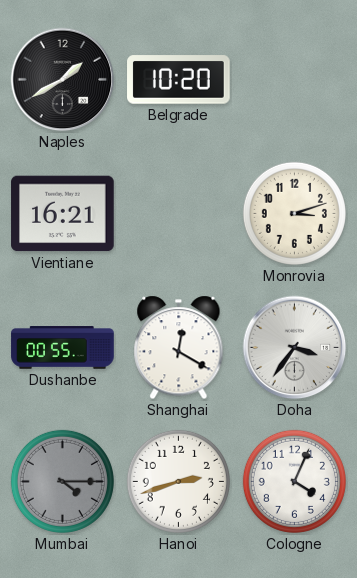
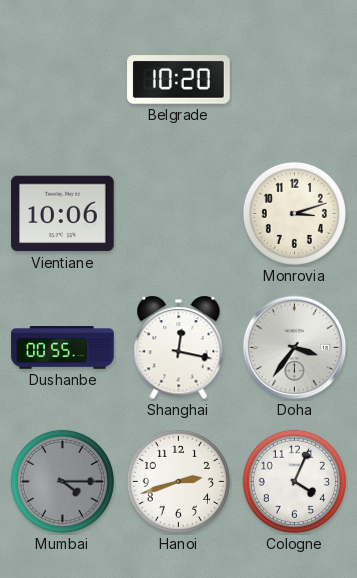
Naples: 1:40 -> none
Vientiane: 16:21 -> 10:06
Shanghai: 12:20 -> 12:17
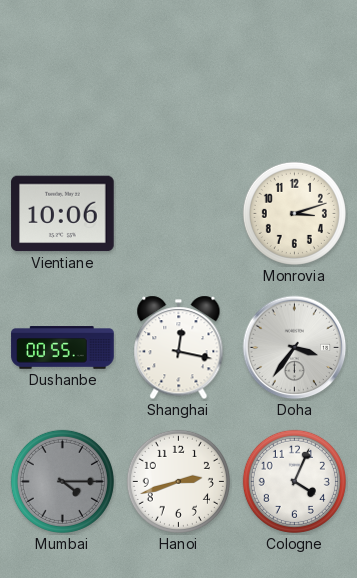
Belgrade: 10:20 -> none
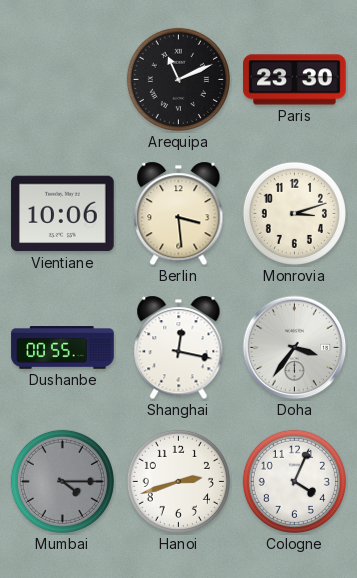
Arequipa: none -> 11:11
Paris: none -> 23:30
Berlin: none -> 3:29
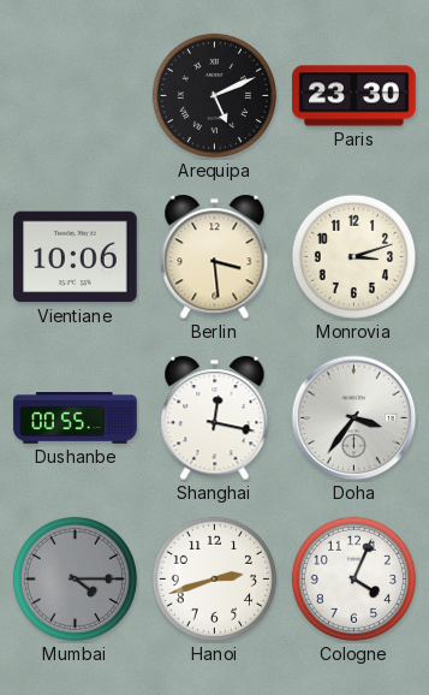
Arequipa: 11:11 -> 5:11
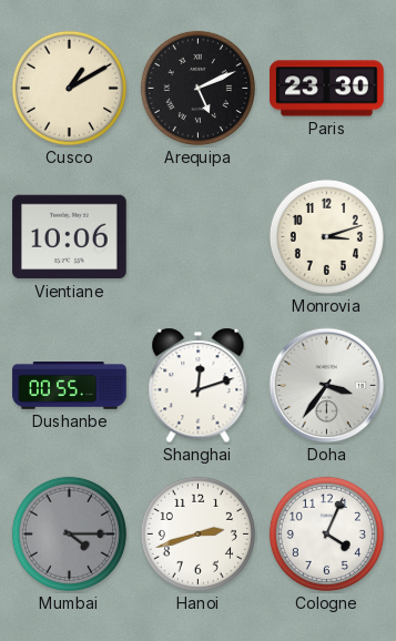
Cusco: none -> 1:10
Berlin: 3:29 -> none
Shanghai: 12:17 -> 12:12
